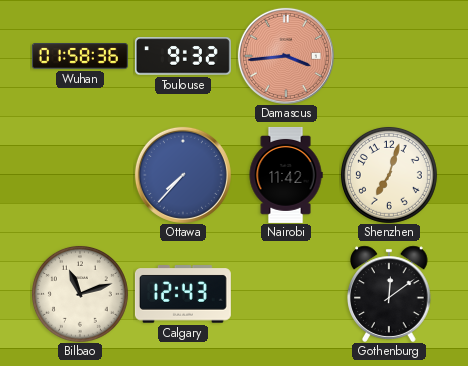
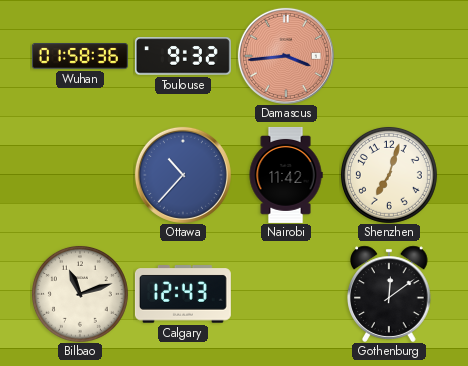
Ottawa: 7:37 -> 10:37
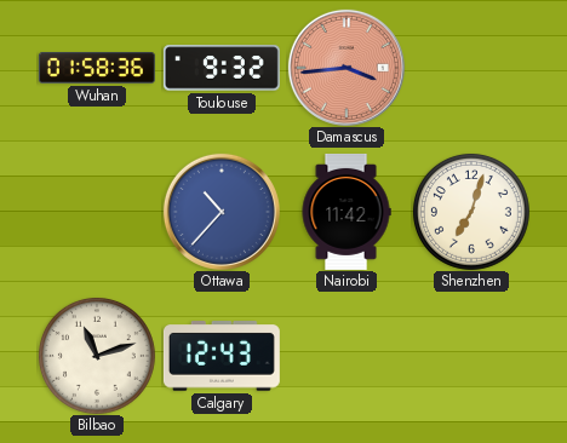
Gothenburg: 12:09 -> none
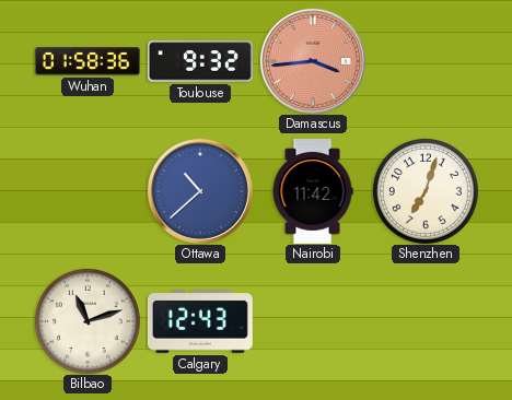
Ottawa: 10:37 -> 10:38
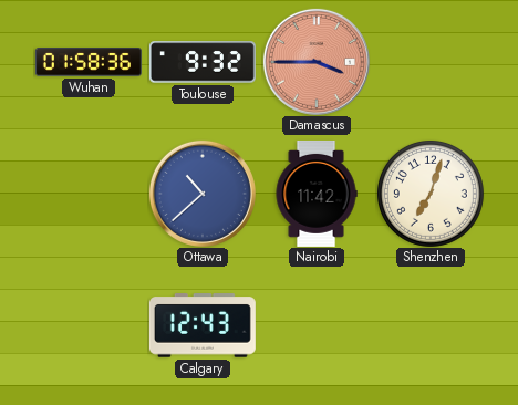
Damascus: 3:44 -> 3:45
Bilbao: 11:12 -> none
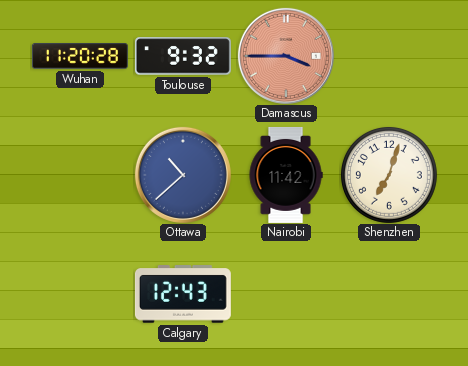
Wuhan: 01:58 -> 11:20
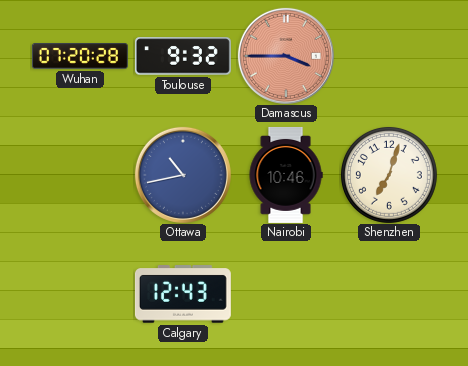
Wuhan: 11:20 -> 07:20
Ottawa: 10:38 -> 10:43
Nairobi: 11:42 -> 10:46
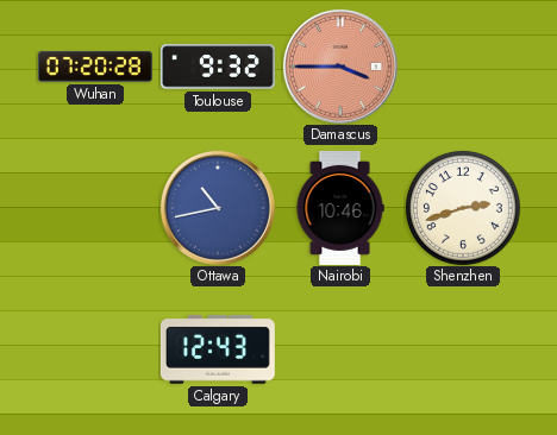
Shenzhen: 7:03 -> 2:42
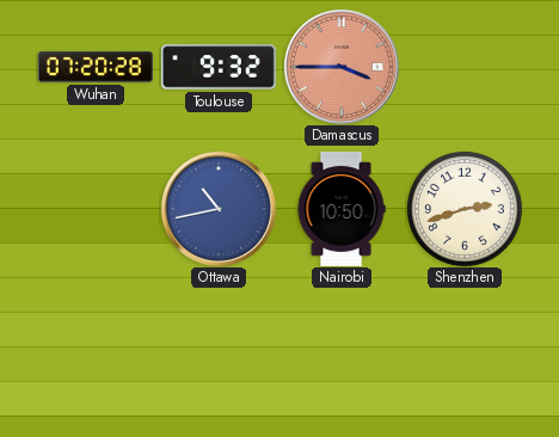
Nairobi: 10:46 -> 10:50
Calgary: 12:43 -> none
